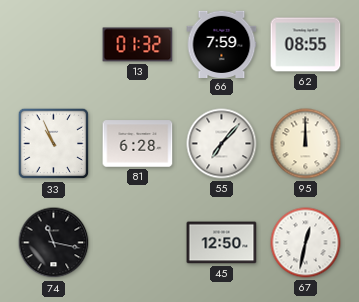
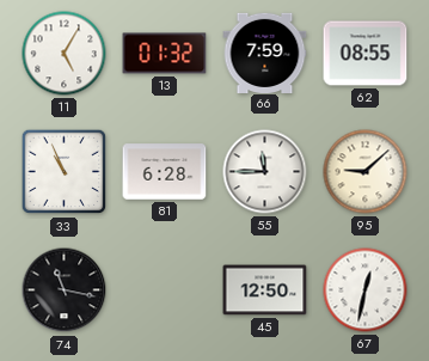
11: none -> 5:05
55: 7:07 -> 11:45
95: 12:00 -> 9:08
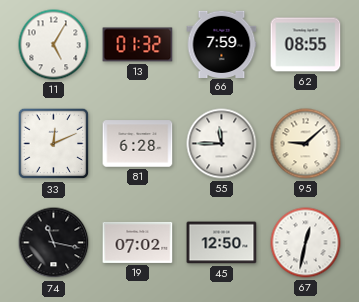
33: 10:56 -> 12:11
19: none -> 07:02
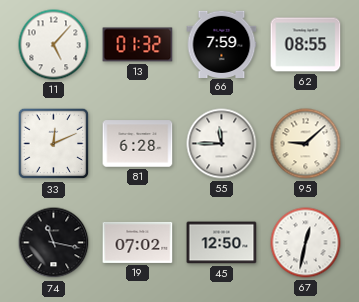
11: 5:05 -> 5:07
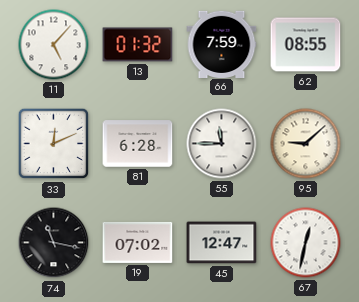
45: 12:50 -> 12:47
